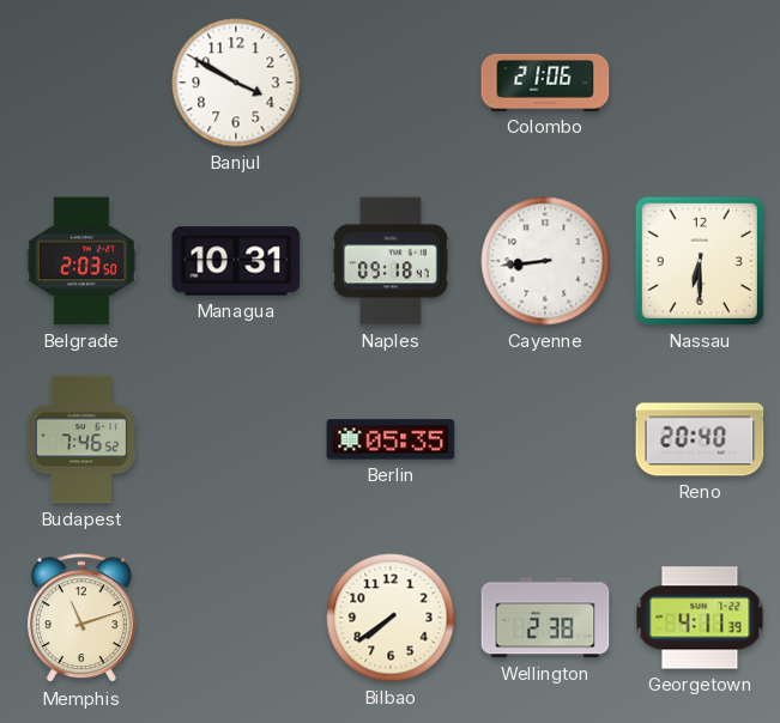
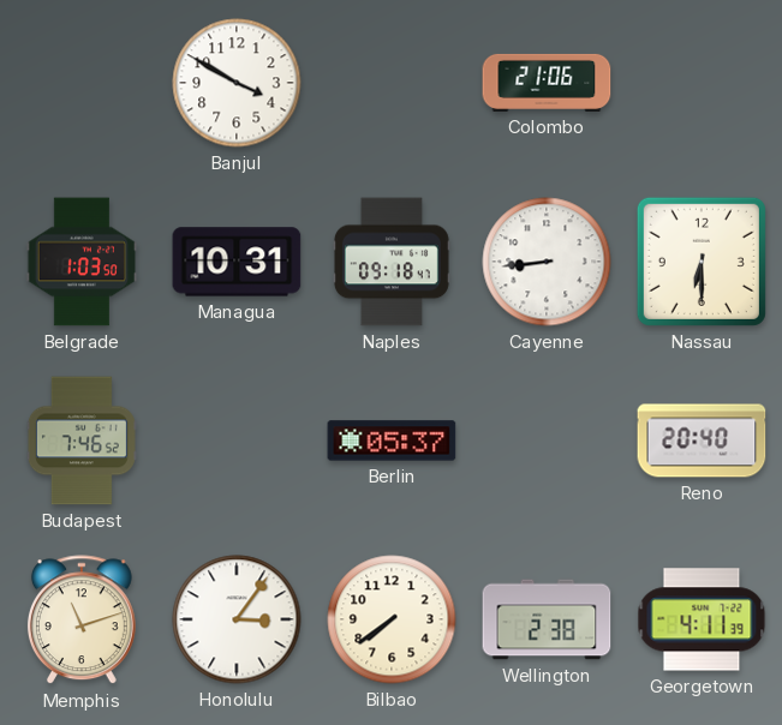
Belgrade: 2:03 -> 1:03
Berlin: 05:35 -> 05:37
Honolulu: none -> 3:06
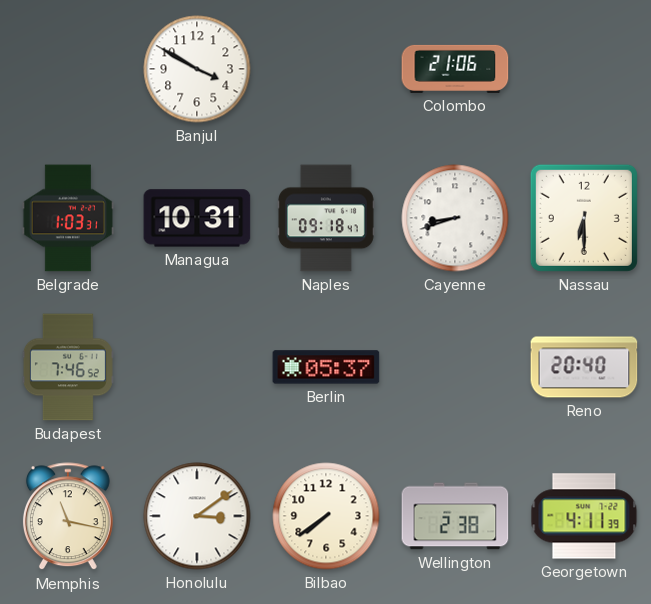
Belgrade: 1:03:50 -> 1:03:31
Cayenne: 8:44 -> 8:42
Memphis: 11:12 -> 11:17
Honolulu: 3:06 -> 3:09
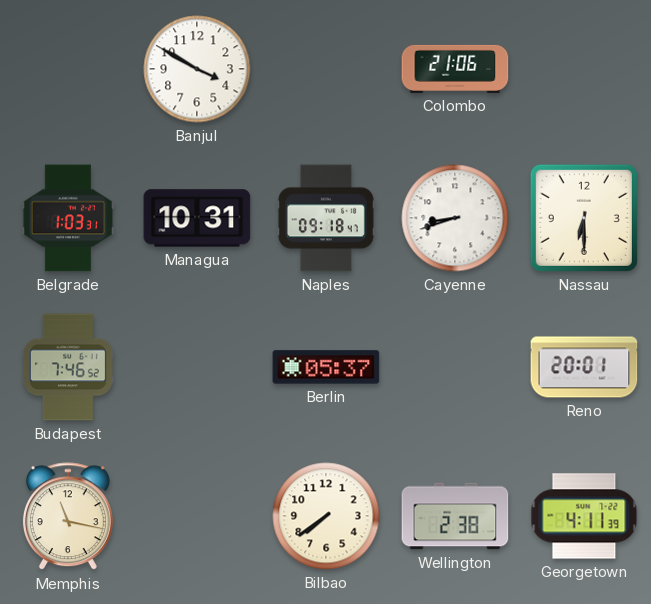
Reno: 20:40 -> 20:01
Honolulu: 3:09 -> none
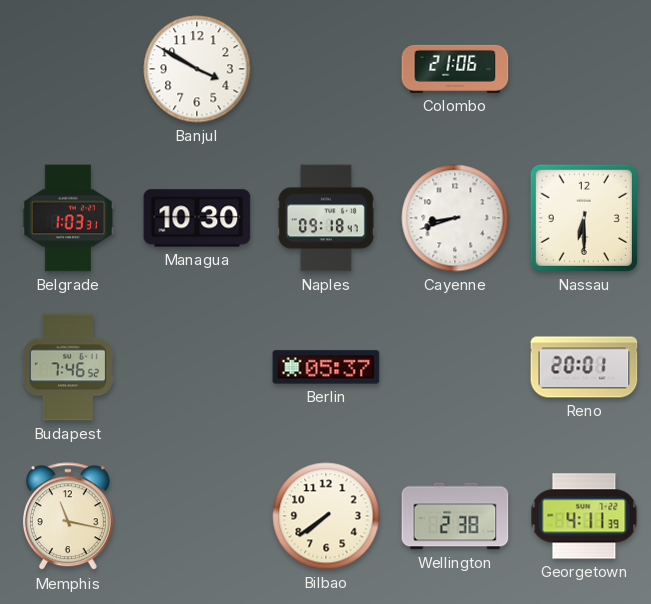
Managua: 10:31 -> 10:30
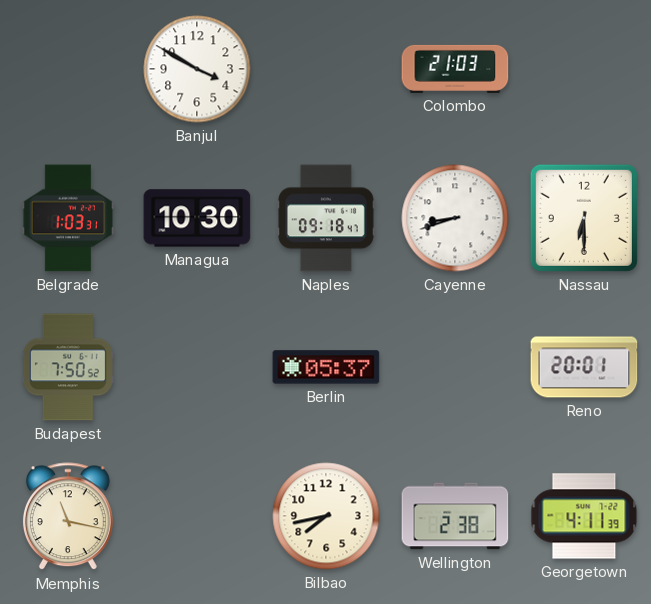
Colombo: 21:06 -> 21:03
Budapest: 7:46 -> 7:50
Bilbao: 7:39 -> 7:43
